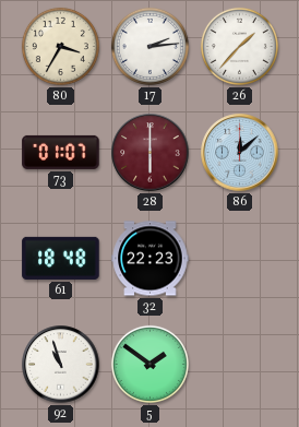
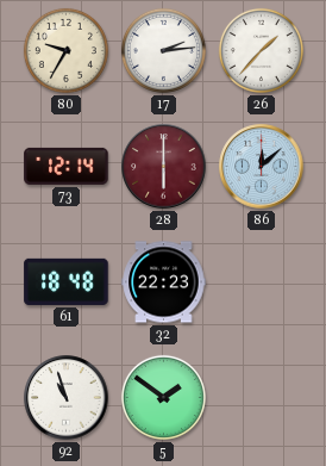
80: 3:35 -> 9:35
73: 01:07 -> 12:14
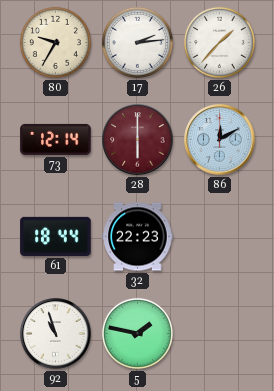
86: 12:08 -> 12:10
61: 18:48 -> 18:44
5: 1:51 -> 1:47
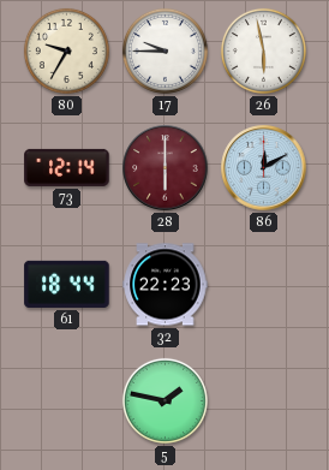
17: 2:14 -> 9:45
26: 1:37 -> 5:58
92: 10:57 -> none
